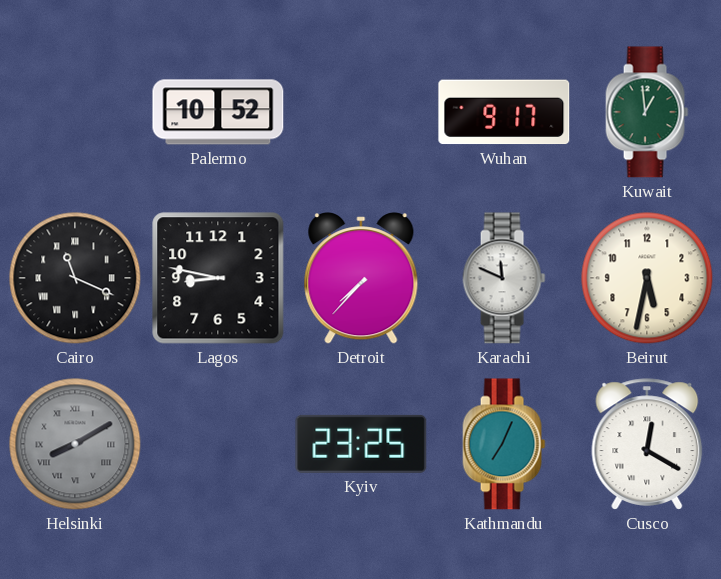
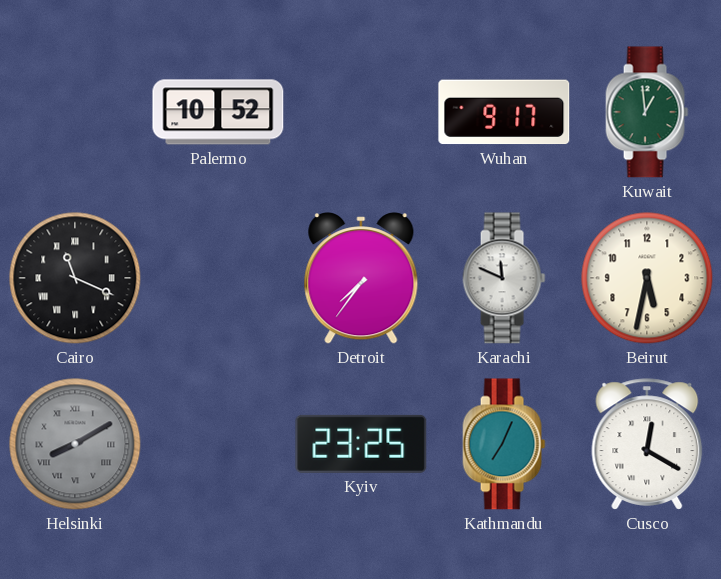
Lagos: 8:47 -> none
Detroit: 7:37 -> 7:36
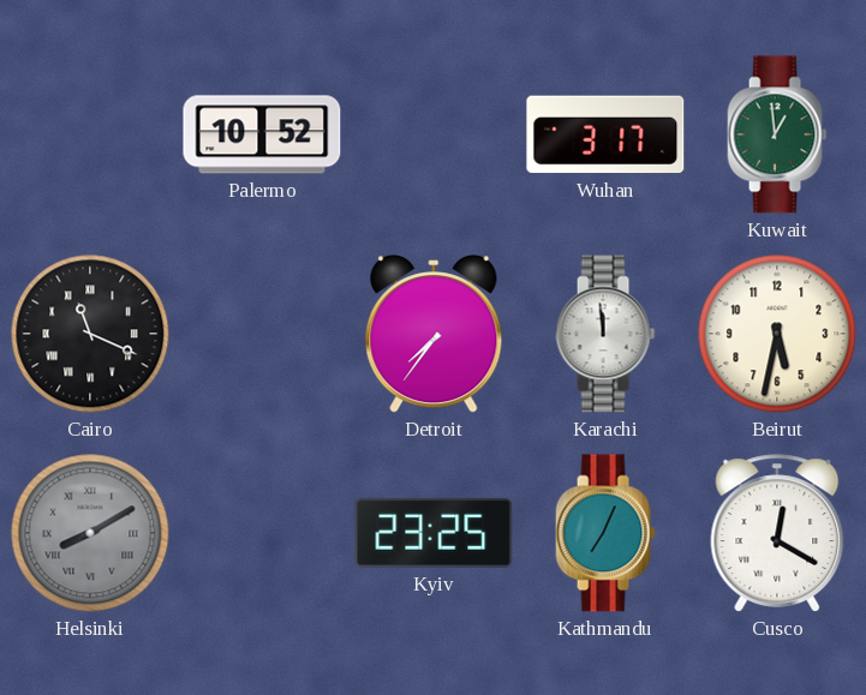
Wuhan: 9:17 -> 3:17
Karachi: 11:49 -> 11:59
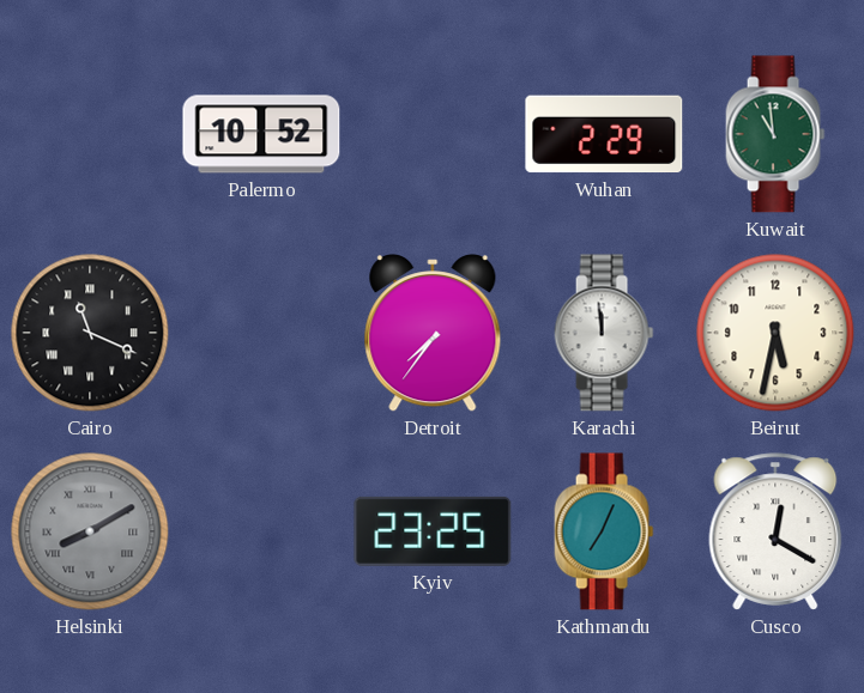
Wuhan: 3:17 -> 2:29
Kuwait: 12:59 -> 10:59
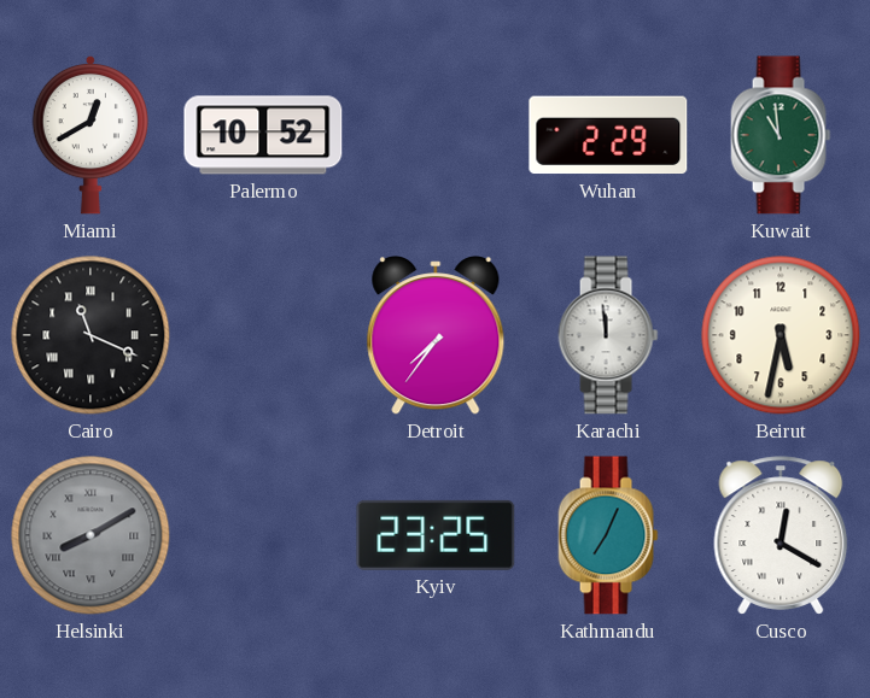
Miami: none -> 12:40
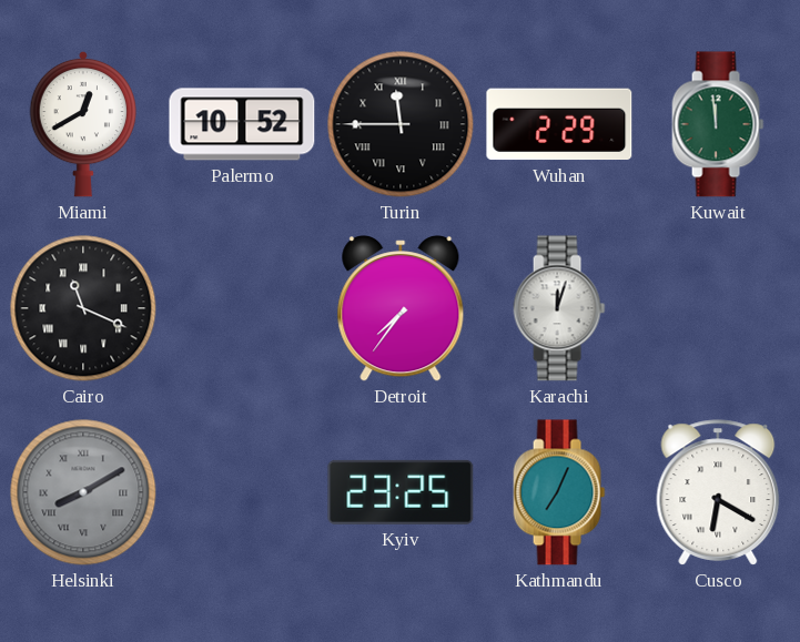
Turin: none -> 11:45
Kuwait: 10:59 -> 11:59
Karachi: 11:59 -> 12:03
Beirut: 5:32 -> none
Cusco: 12:20 -> 6:20
